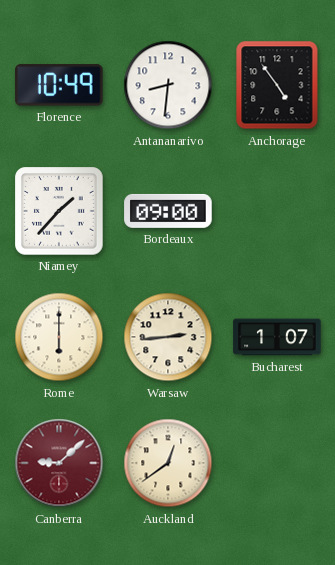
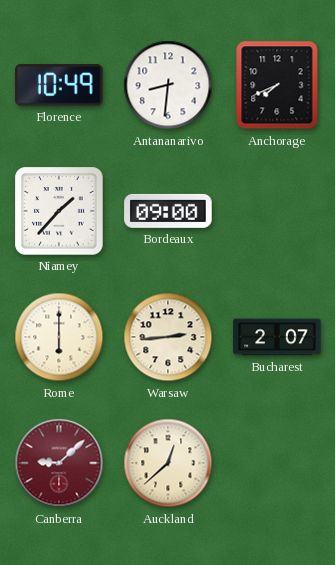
Anchorage: 4:54 -> 7:41
Bucharest: 1:07 -> 2:07
Auckland: 12:39 -> 12:38
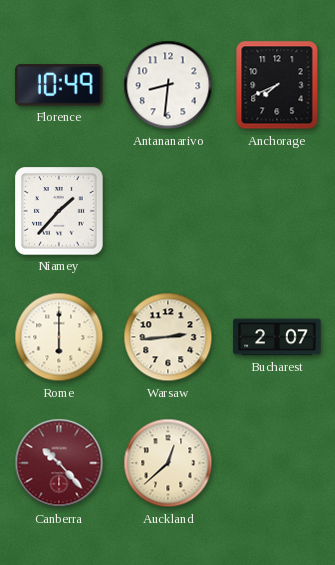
Bordeaux: 09:00 -> none
Canberra: 9:08 -> 10:23
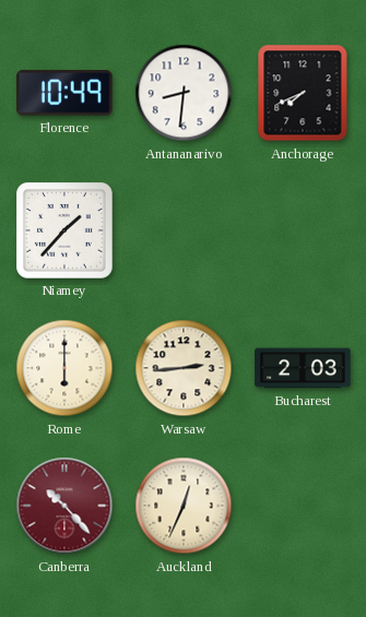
Bucharest: 2:07 -> 2:03
Auckland: 12:38 -> 12:34
